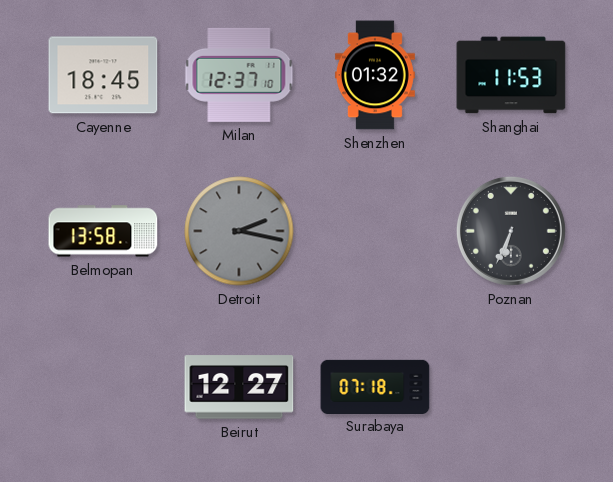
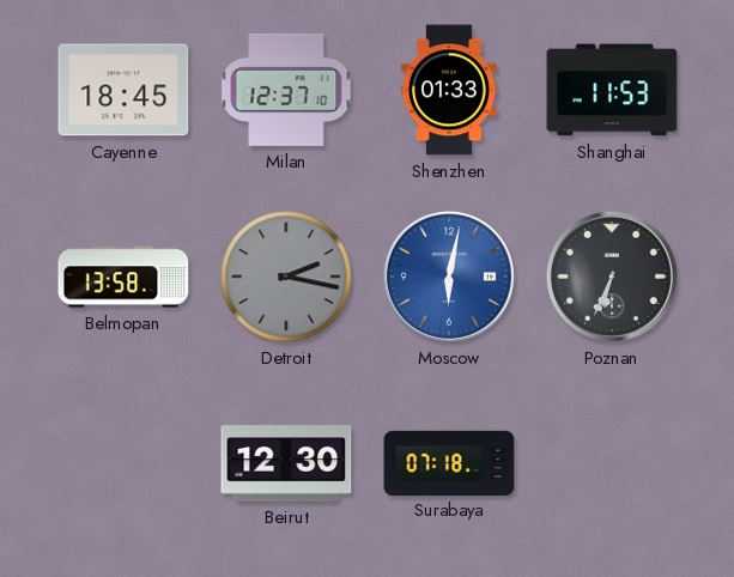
Shenzhen: 01:32 -> 01:33
Moscow: none -> 6:02
Beirut: 12:27 -> 12:30
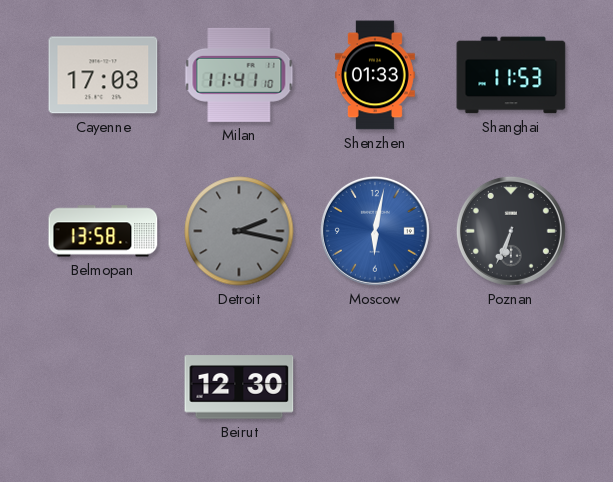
Cayenne: 18:45 -> 17:03
Milan: 12:37 -> 11:41
Surabaya: 07:18 -> none
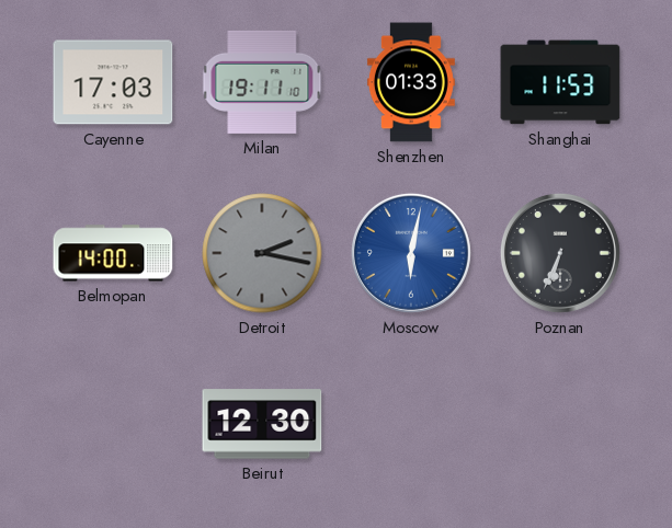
Milan: 11:41 -> 19:11
Belmopan: 13:58 -> 14:00
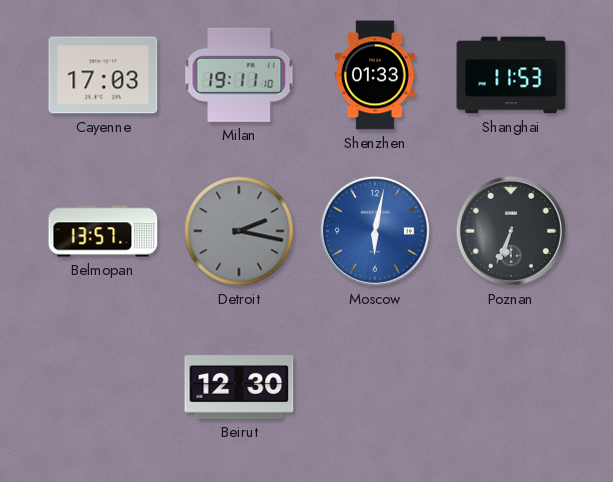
Belmopan: 14:00 -> 13:57
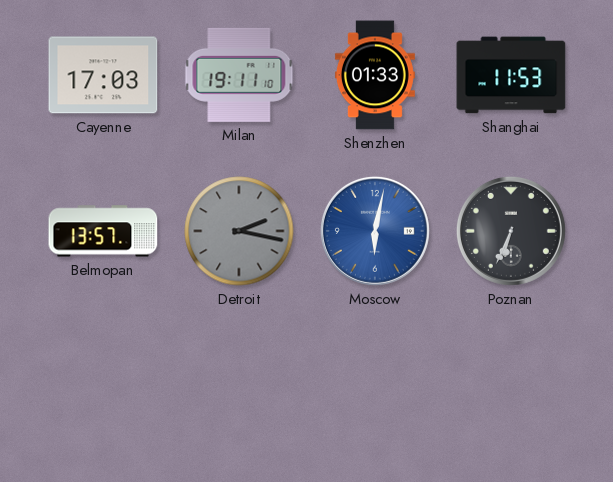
Beirut: 12:30 -> none
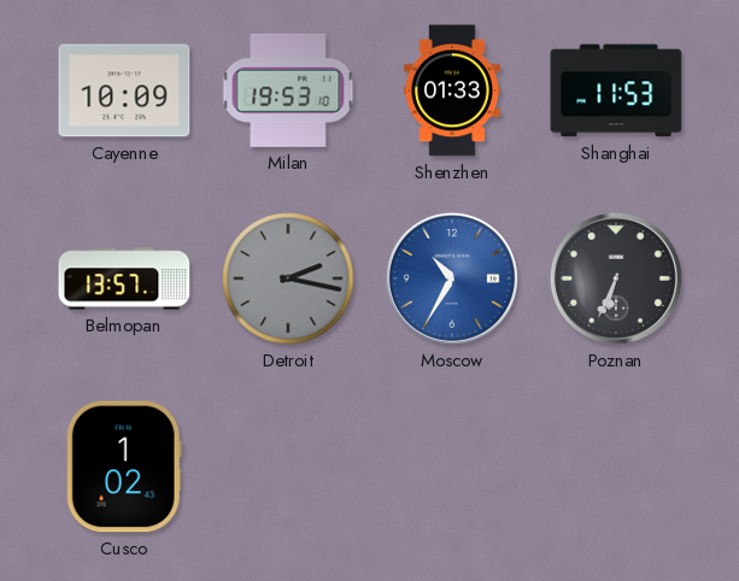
Cayenne: 17:03 -> 10:09
Milan: 19:11 -> 19:53
Moscow: 6:02 -> 10:35
Cusco: none -> 1:02
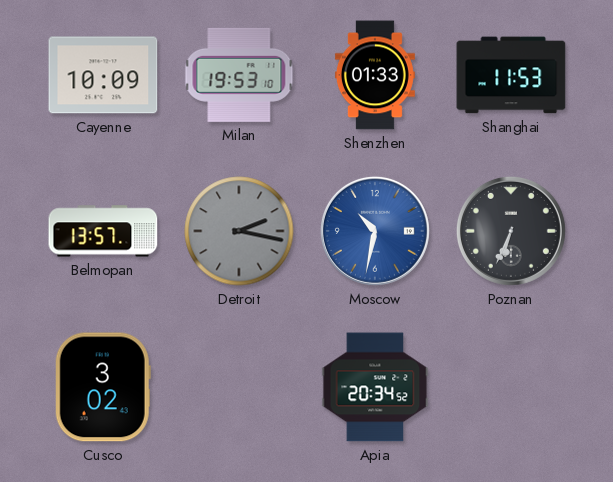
Moscow: 10:35 -> 10:32
Cusco: 1:02 -> 3:02
Apia: none -> 20:34
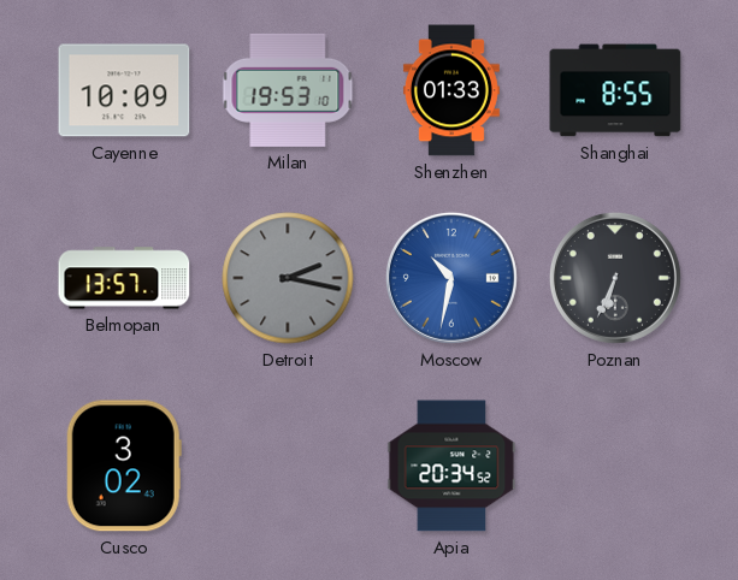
Shanghai: 11:53 -> 8:55
